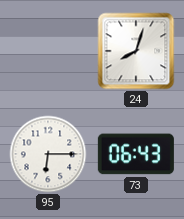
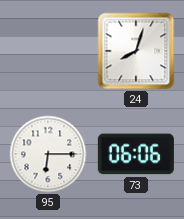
73: 06:43 -> 06:06
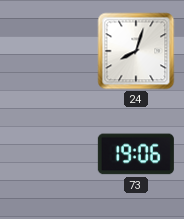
95: 6:15 -> none
73: 06:06 -> 19:06
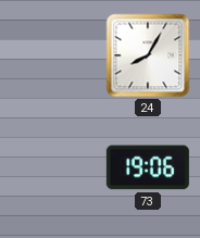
24: 8:03 -> 8:05
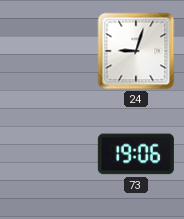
24: 8:05 -> 9:03
